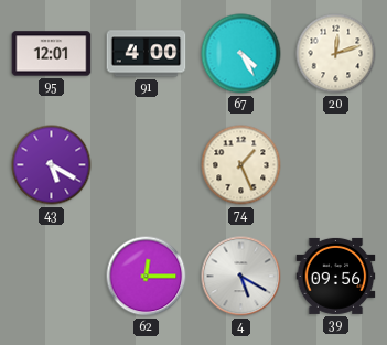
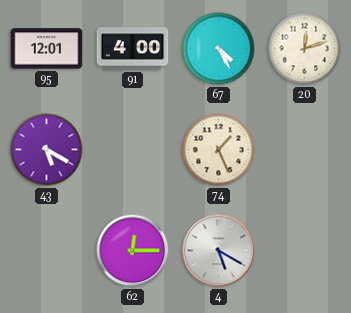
39: 09:56 -> none
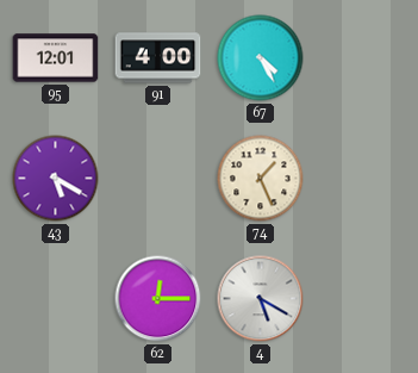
20: 12:12 -> none
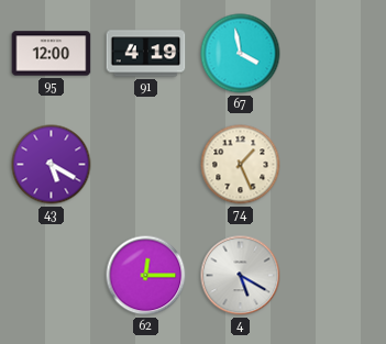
95: 12:01 -> 12:00
91: 4:00 -> 4:19
67: 4:25 -> 3:58
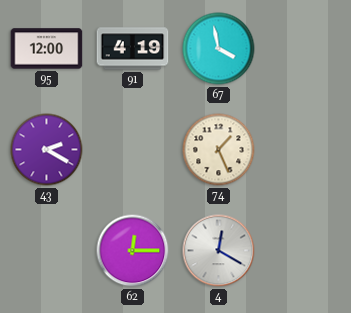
43: 5:20 -> 2:20
4: 5:20 -> 12:20
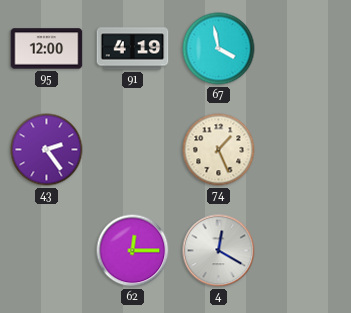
43: 2:20 -> 2:24
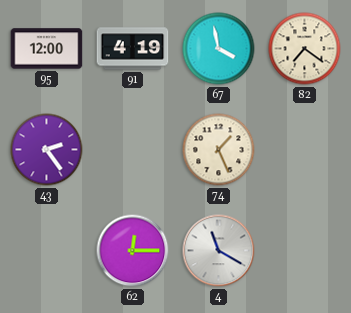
82: none -> 7:21
4: 12:20 -> 11:20
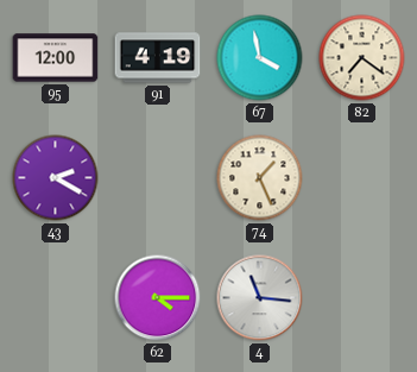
43: 2:24 -> 2:20
62: 12:15 -> 4:15
4: 11:20 -> 11:16
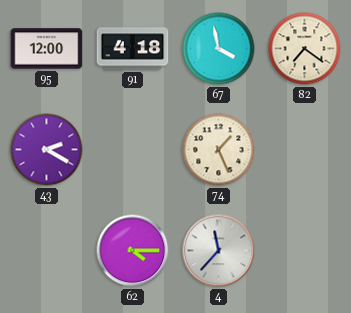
91: 4:19 -> 4:18
4: 11:16 -> 11:37
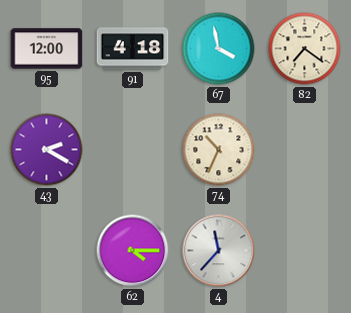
74: 1:26 -> 10:34
